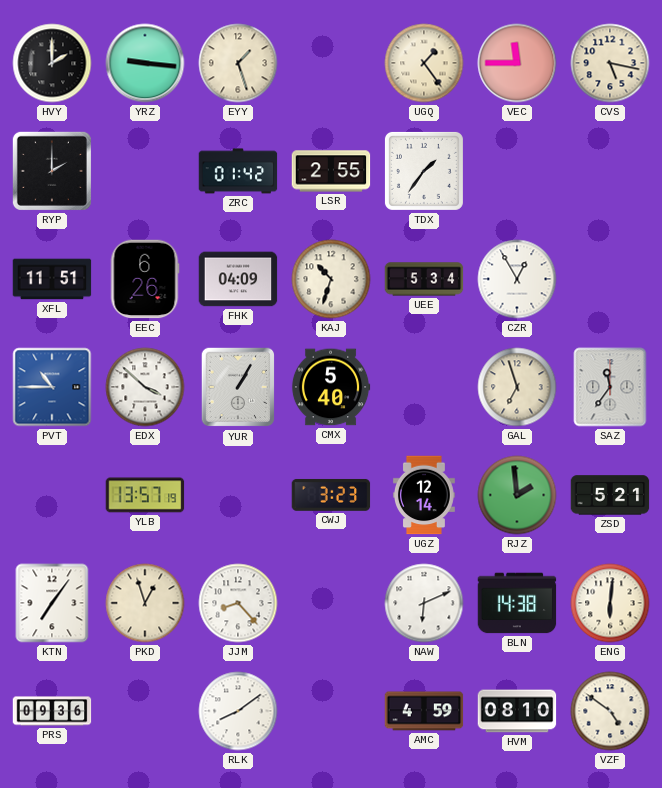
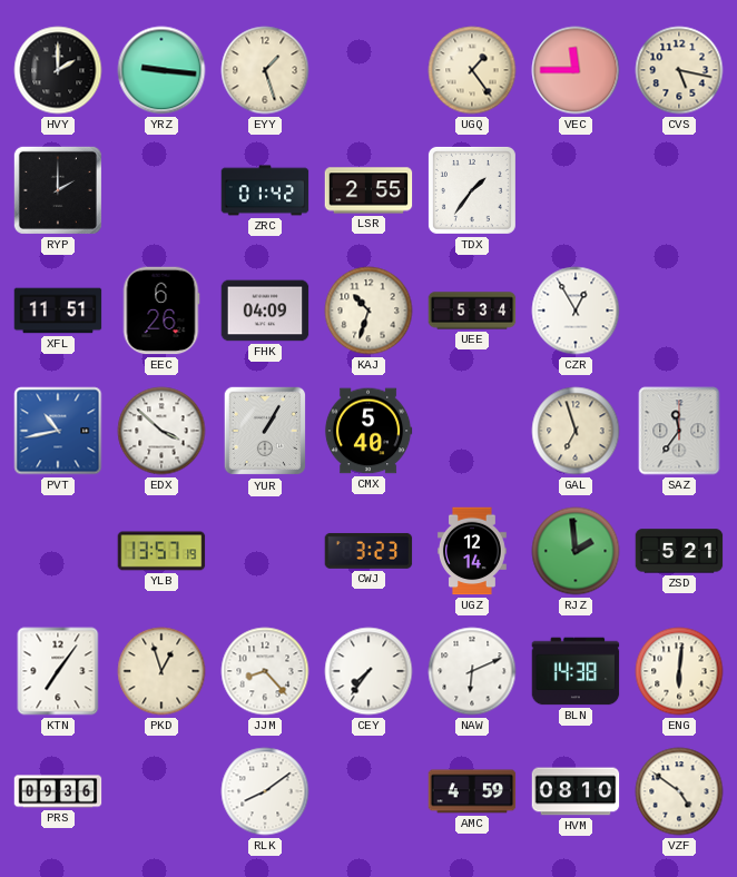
PVT: 10:45 -> 10:43
CEY: none -> 7:36
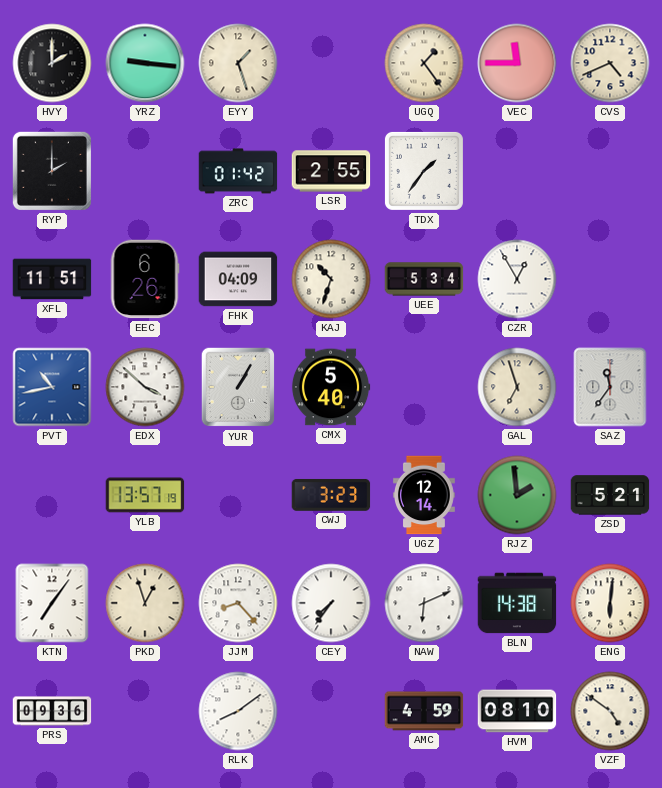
CVS: 5:17 -> 4:41
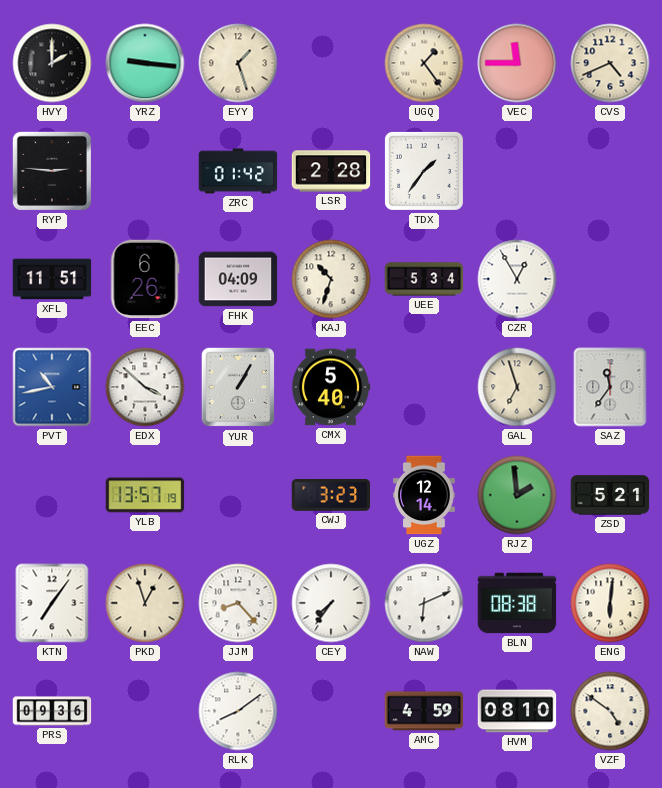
RYP: 2:00 -> 2:46
LSR: 2:55 -> 2:28
BLN: 14:38 -> 08:38
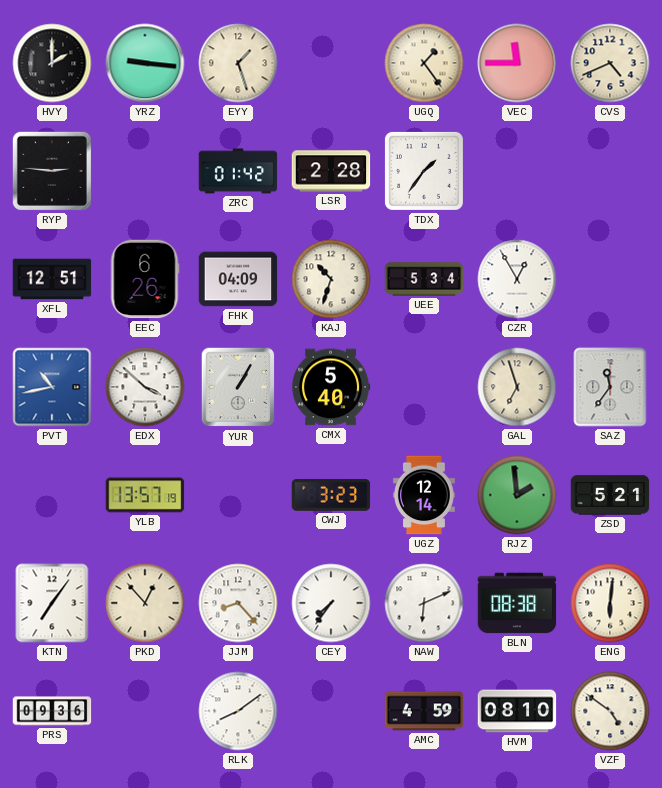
XFL: 11:51 -> 12:51
PKD: 12:57 -> 12:53
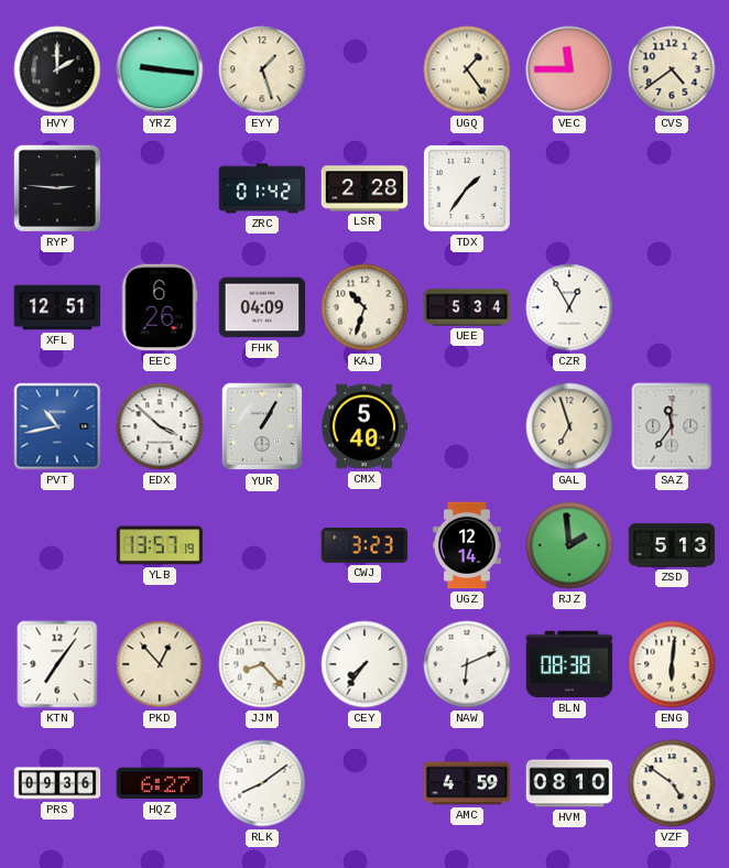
CVS: 4:41 -> 4:39
ZSD: 5:21 -> 5:13
HQZ: none -> 6:27
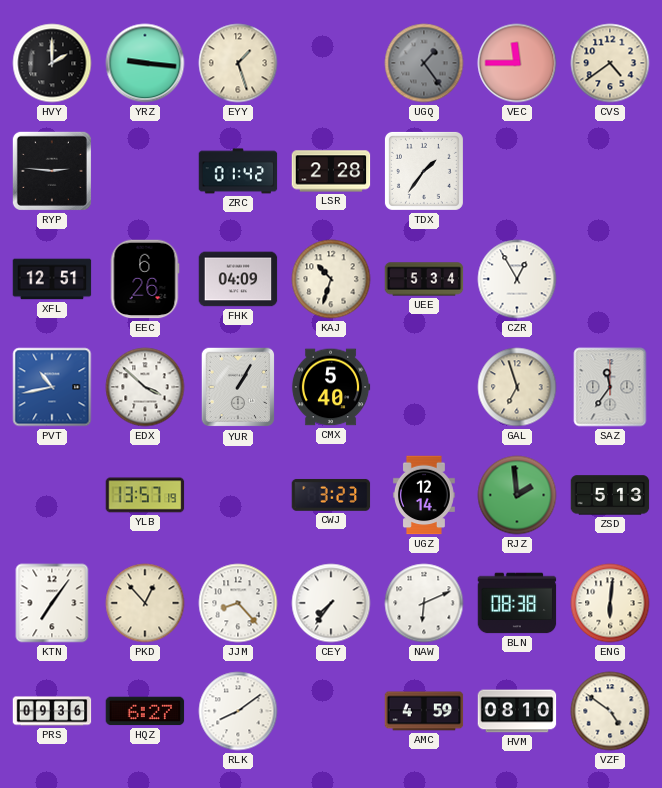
UGQ dial: cream -> grey
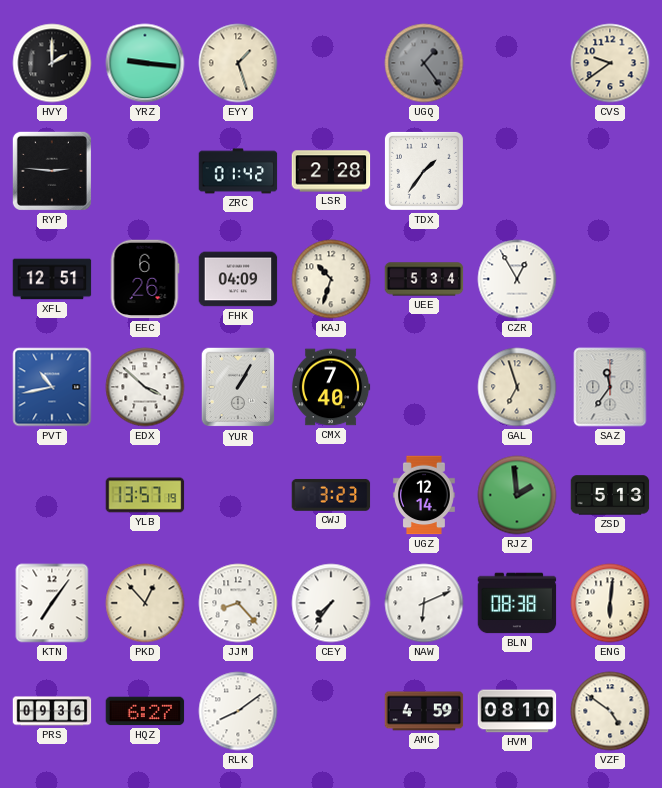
VEC: 11:45 -> none
CVS: 4:39 -> 9:39
CMX: 5:40 -> 7:40
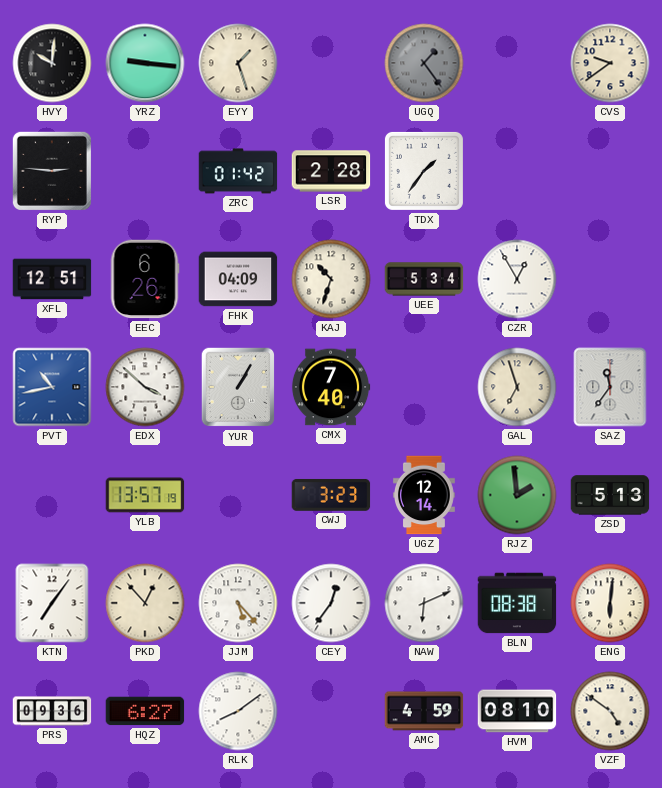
HVY: 2:00 -> 10:01
JJM: 8:23 -> 5:23
CEY: 7:36 -> 12:36
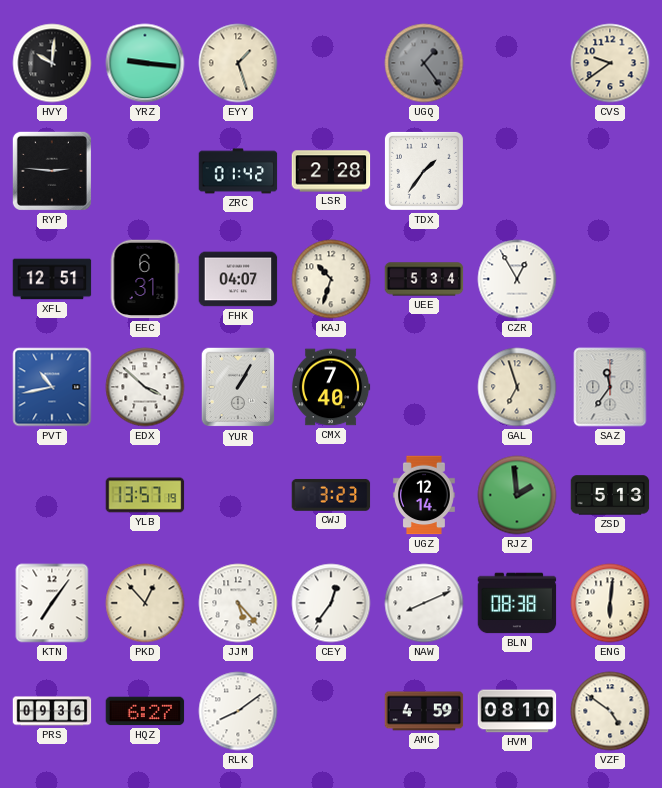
EEC: 6:26 -> 6:31
FHK: 04:09 -> 04:07
NAW: 6:11 -> 8:11
